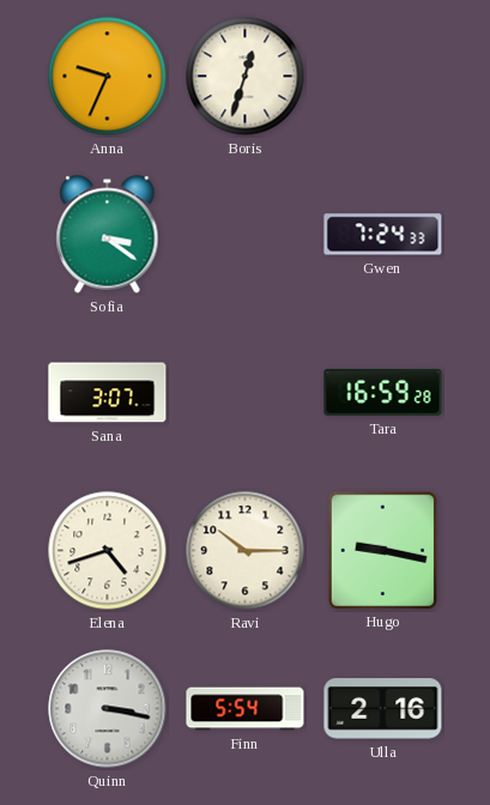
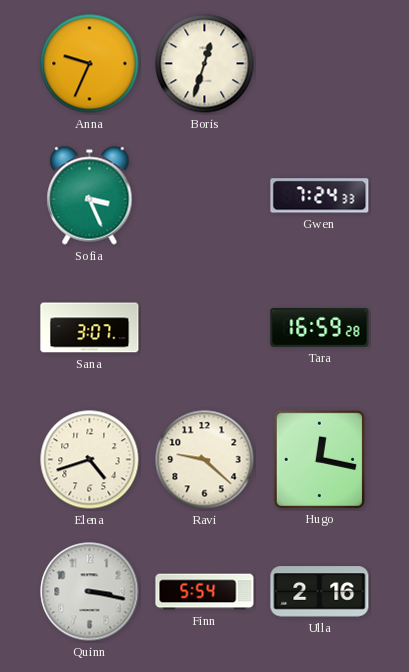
Sofia: 3:21 -> 3:26
Ravi: 10:15 -> 9:22
Hugo: 9:17 -> 12:17
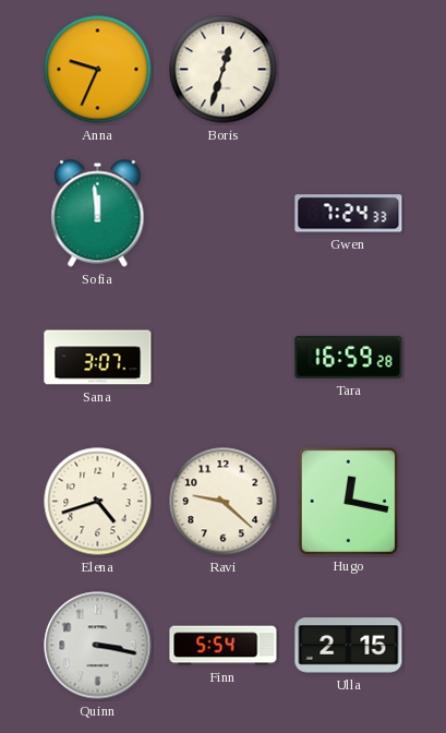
Sofia: 3:26 -> 11:59
Ulla: 2:16 -> 2:15
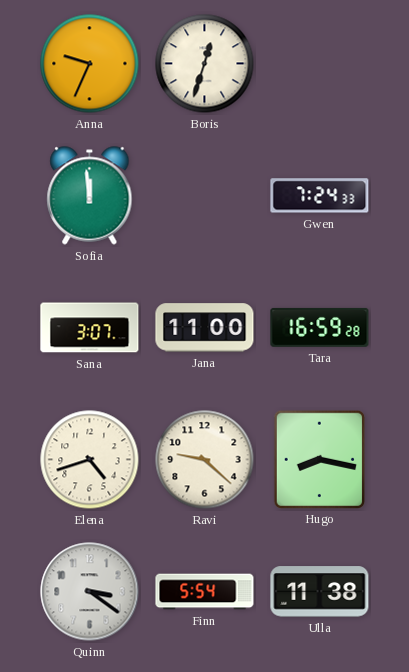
Jana: none -> 11:00
Hugo: 12:17 -> 8:17
Quinn: 3:17 -> 3:21
Ulla: 2:15 -> 11:38
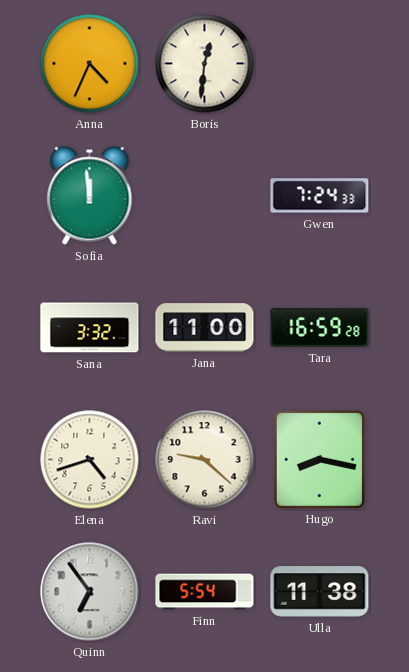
Anna: 9:34 -> 4:34
Boris: 12:33 -> 12:31
Sana: 3:07 -> 3:32
Quinn: 3:21 -> 6:54
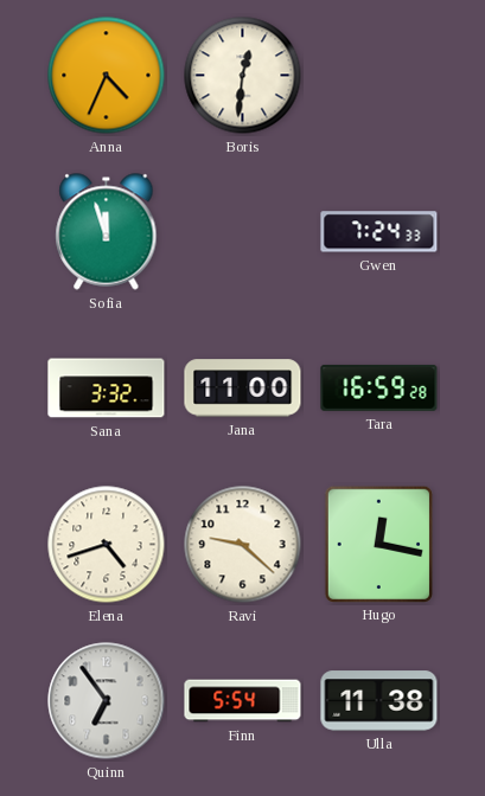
Sofia: 11:59 -> 11:57
Hugo: 8:17 -> 12:17
